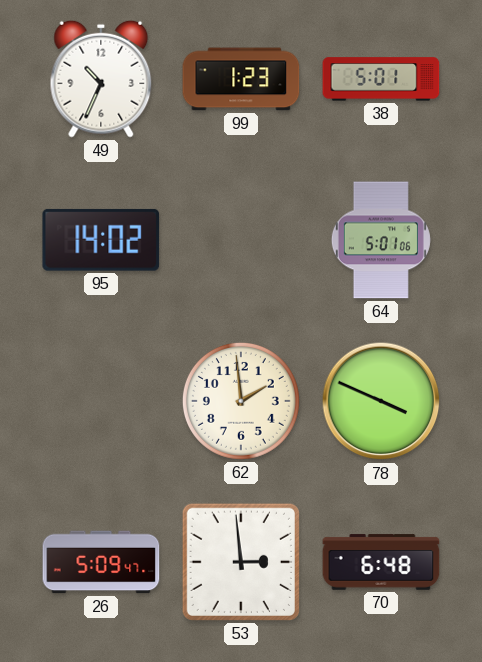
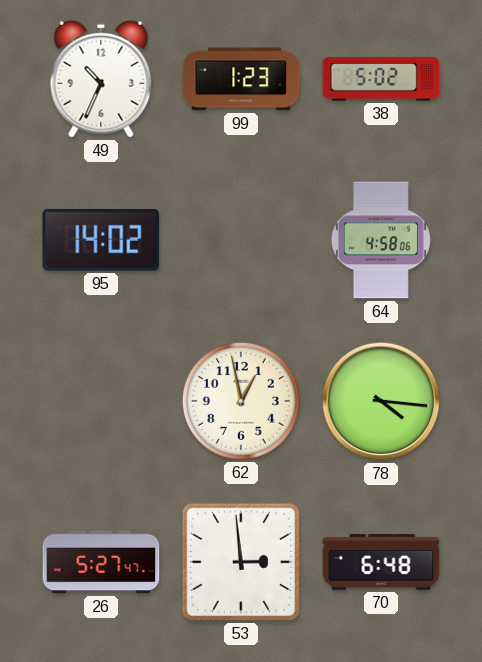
38: 5:01 -> 5:02
64: 5:01 -> 4:58
62: 1:59 -> 12:58
78: 3:49 -> 4:16
26: 5:09 -> 5:27
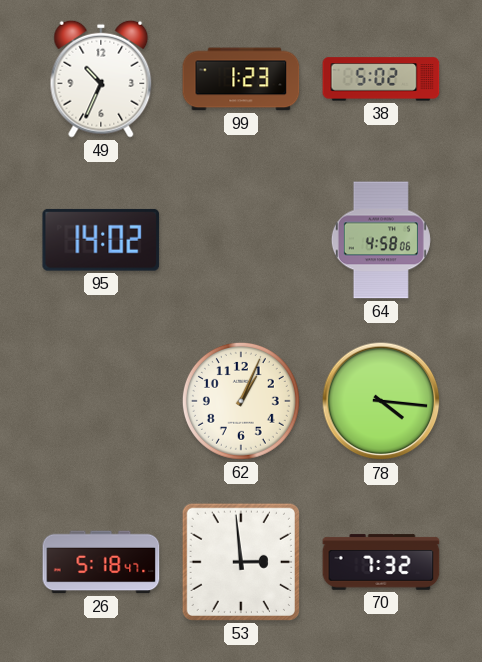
62: 12:58 -> 1:04
26: 5:27 -> 5:18
70: 6:48 -> 7:32
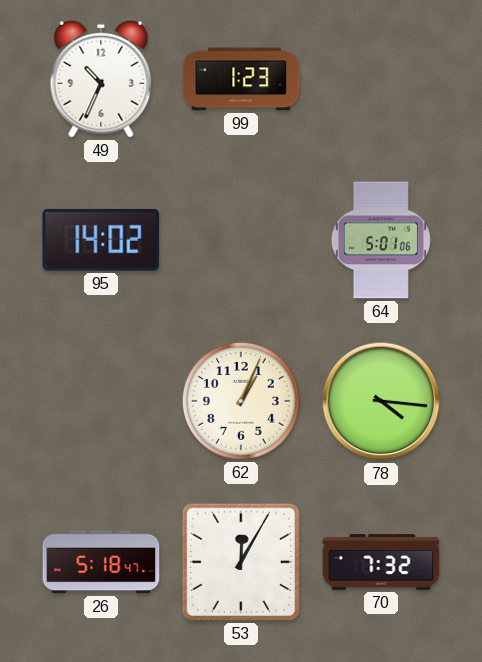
38: 5:02 -> none
64: 4:58 -> 5:01
53: 2:59 -> 12:05
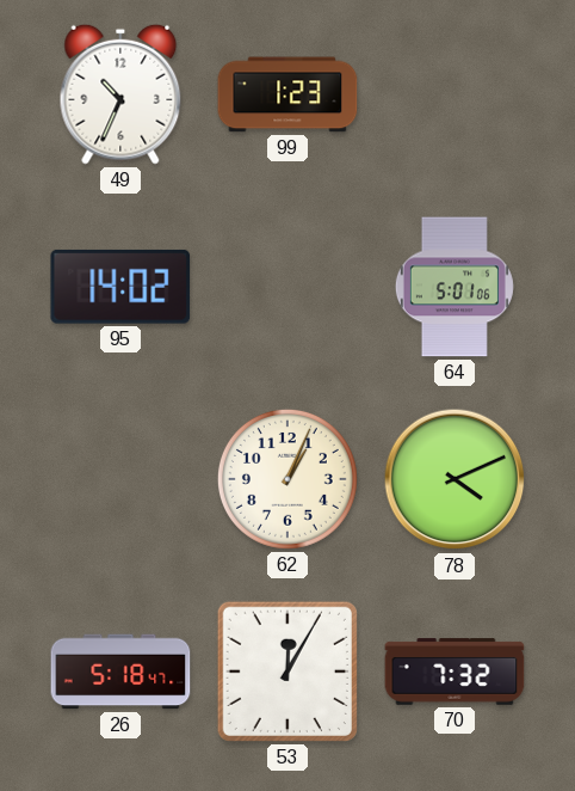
78: 4:16 -> 4:11
